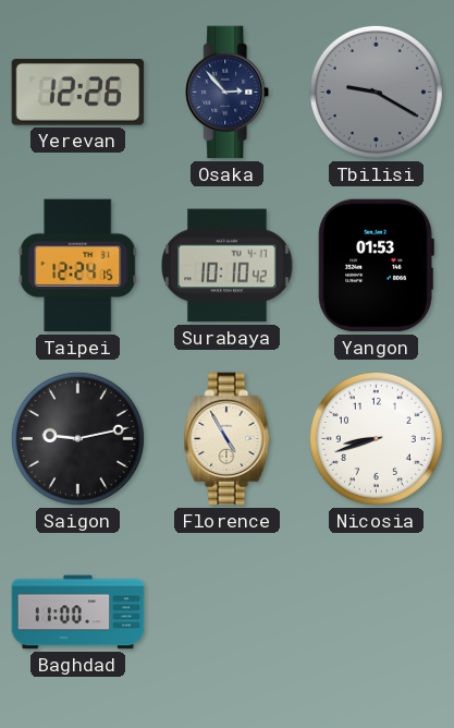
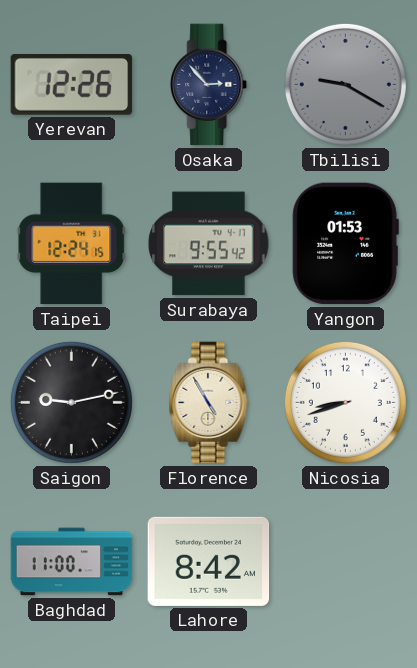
Surabaya: 10:10 -> 9:55
Lahore: none -> 8:42
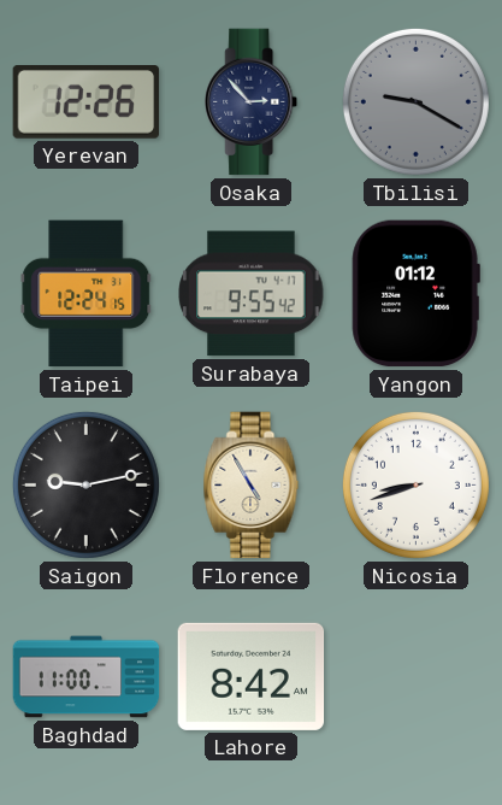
Yangon: 01:53 -> 01:12
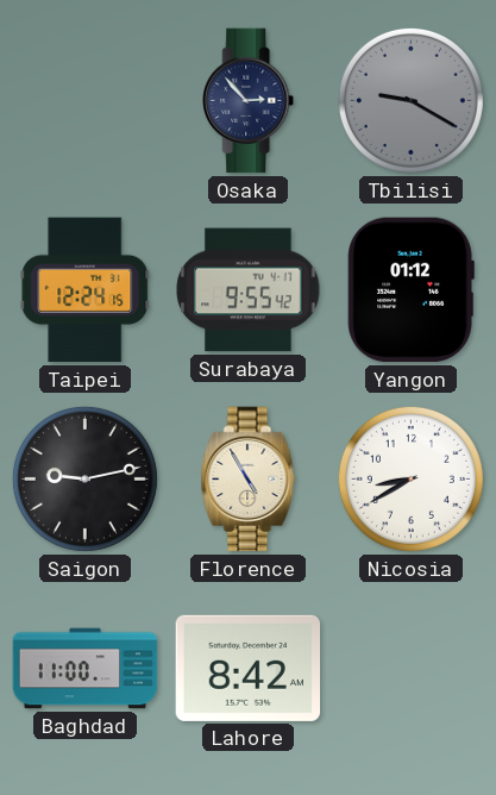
Yerevan: 12:26 -> none
Nicosia: 8:42 -> 8:40
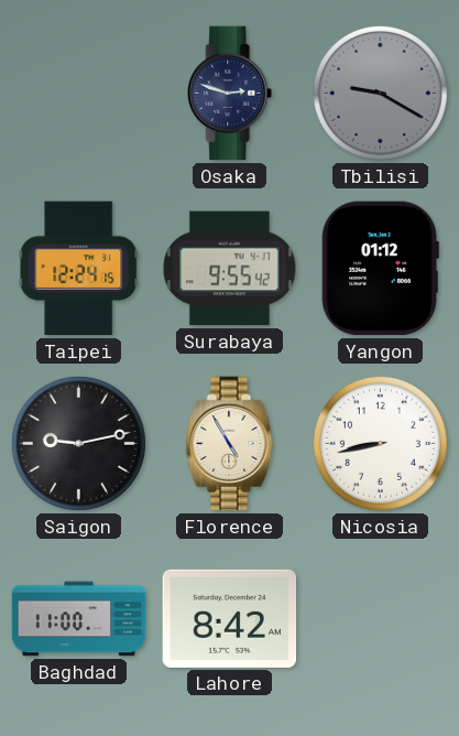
Osaka: 2:53 -> 2:48
Nicosia: 8:40 -> 8:43
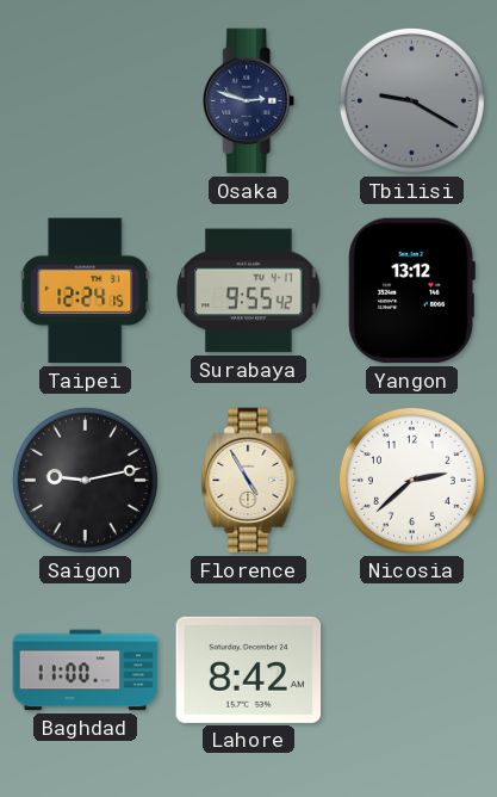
Yangon: 01:12 -> 13:12
Nicosia: 8:43 -> 2:38
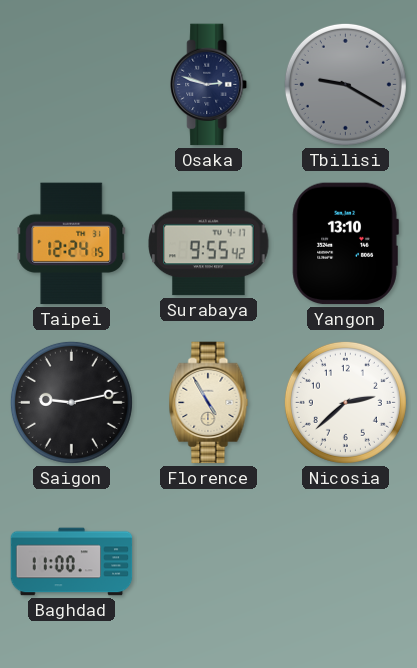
Yangon: 13:12 -> 13:10
Lahore: 8:42 -> none
